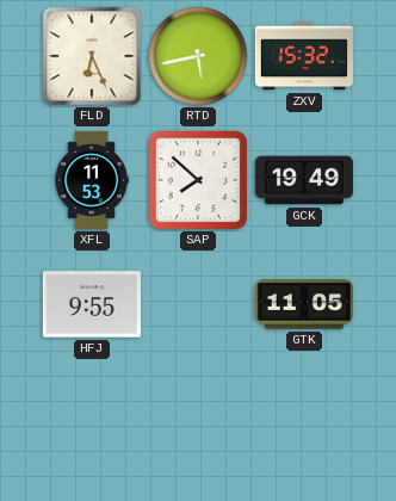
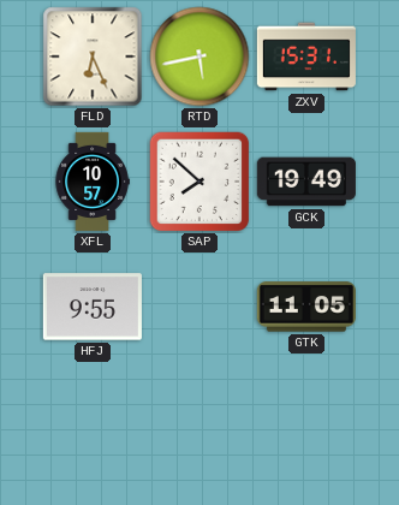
ZXV: 15:32 -> 15:31
XFL: 11:53 -> 10:57
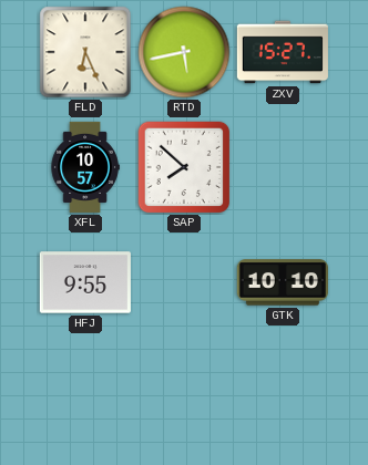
ZXV: 15:31 -> 15:27
GCK: 19:49 -> none
GTK: 11:05 -> 10:10
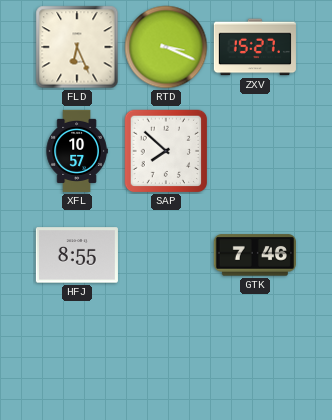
RTD: 5:43 -> 3:19
HFJ: 9:55 -> 8:55
GTK: 10:10 -> 7:46
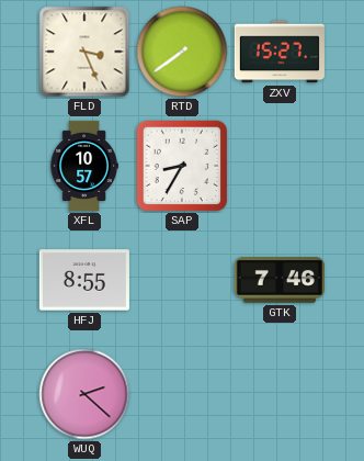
FLD: 6:26 -> 3:26
RTD: 3:19 -> 7:39
SAP: 7:52 -> 8:35
WUQ: none -> 2:22
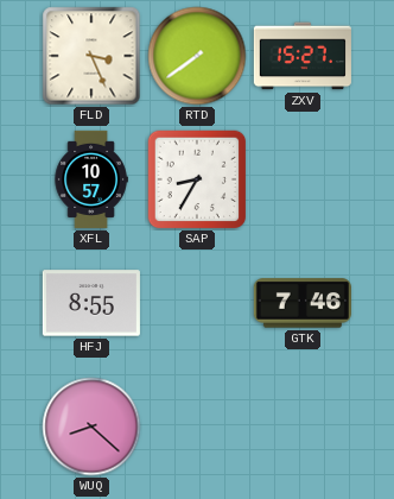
WUQ: 2:22 -> 8:22
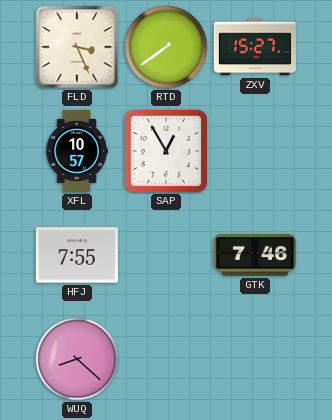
SAP: 8:35 -> 12:55
HFJ: 8:55 -> 7:55
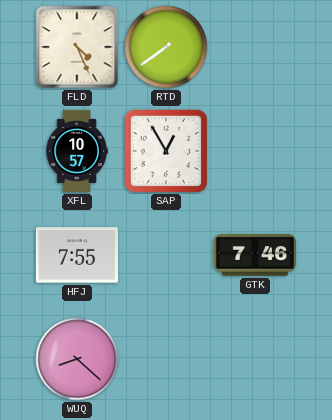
FLD: 3:26 -> 4:26
ZXV: 15:27 -> none
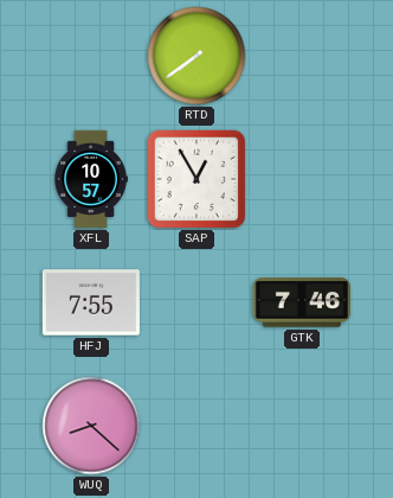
FLD: 4:26 -> none
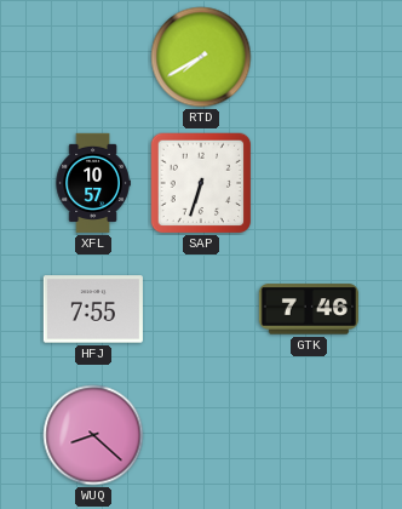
RTD: 7:39 -> 7:40
SAP: 12:55 -> 6:33
